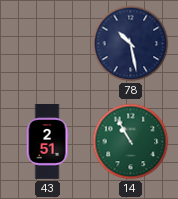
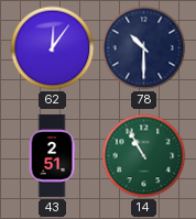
62: none -> 12:06
78: 10:28 -> 10:30
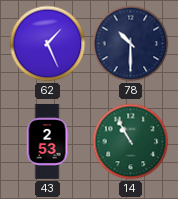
62: 12:06 -> 1:26
43: 2:51 -> 2:53
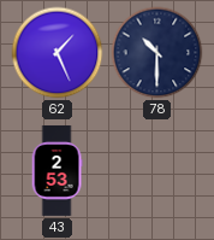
14: 10:55 -> none
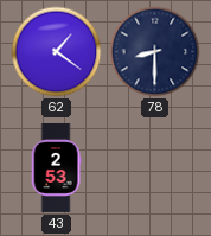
62: 1:26 -> 1:21
78: 10:30 -> 8:30
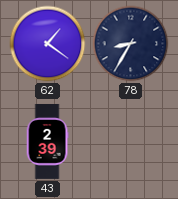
78: 8:30 -> 8:35
43: 2:53 -> 2:39
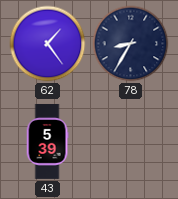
62: 1:21 -> 1:24
43: 2:39 -> 5:39
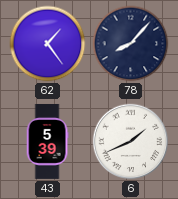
78: 8:35 -> 8:07
6: none -> 1:41
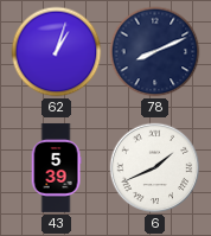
62: 1:24 -> 1:03
78: 8:07 -> 8:11
